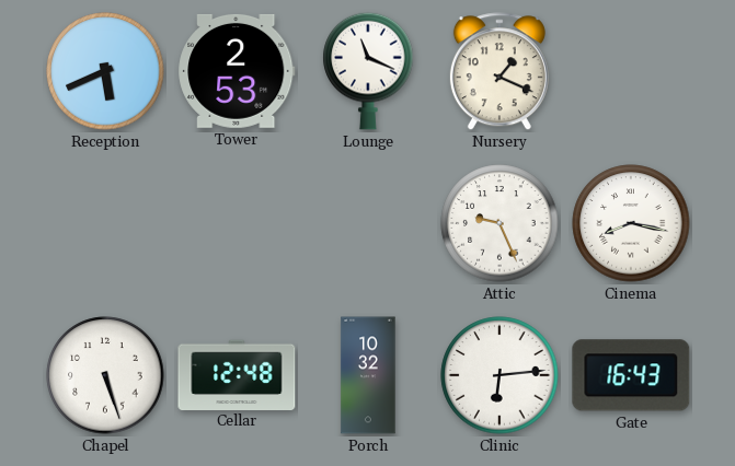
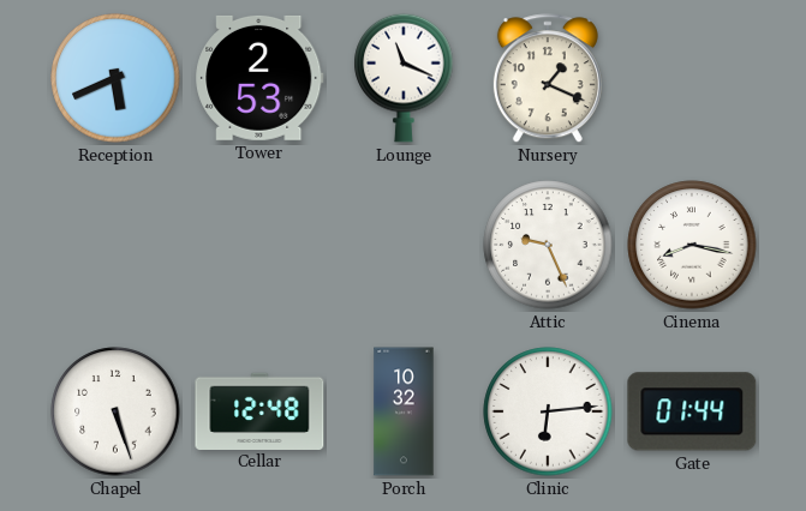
Gate: 16:43 -> 01:44
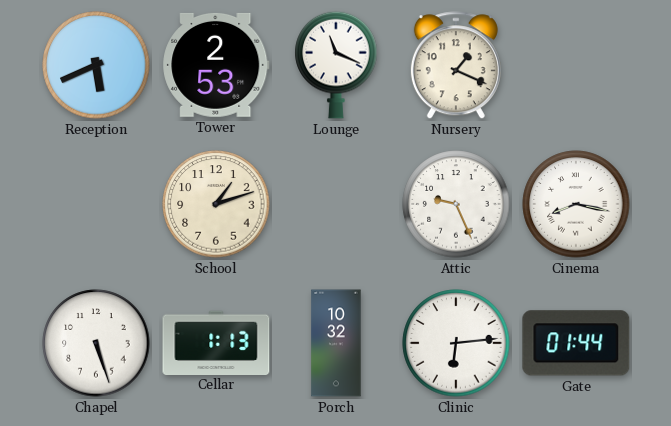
School: none -> 1:12
Cellar: 12:48 -> 1:13
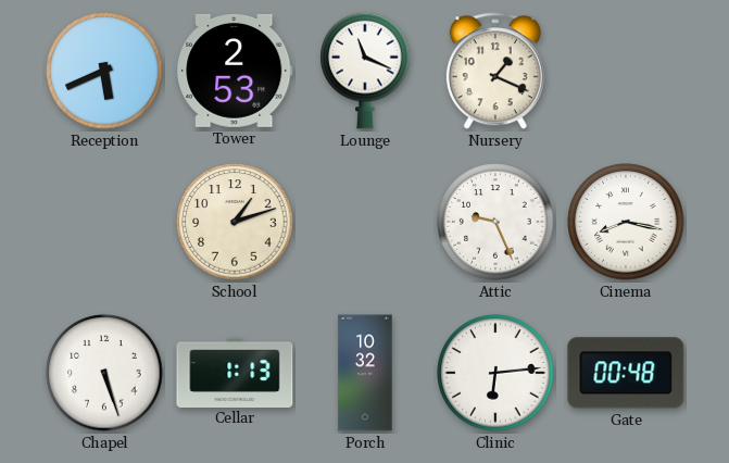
Gate: 01:44 -> 00:48
